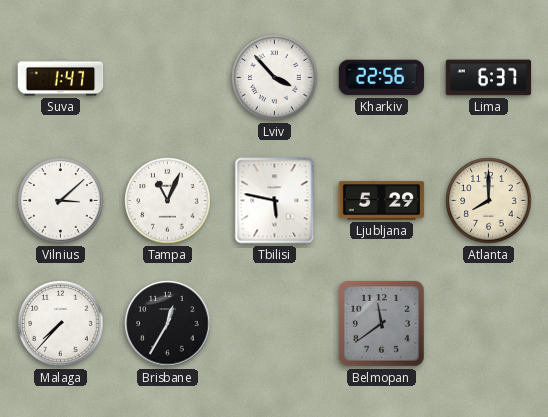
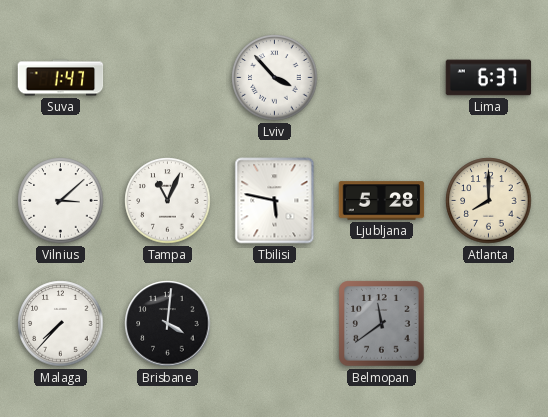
Kharkiv: 22:56 -> none
Ljubljana: 5:29 -> 5:28
Brisbane: 12:35 -> 4:01
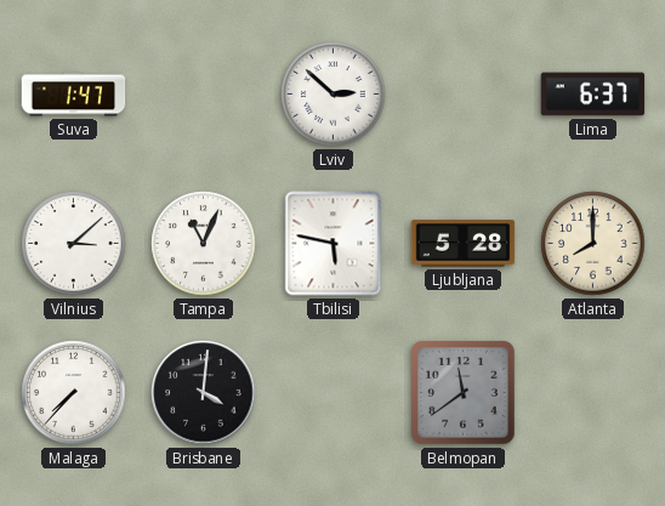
Lviv: 3:53 -> 2:52
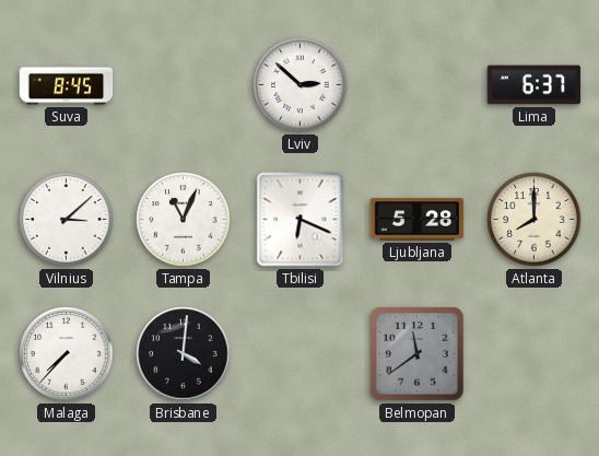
Suva: 1:47 -> 8:45
Tbilisi: 5:47 -> 6:19
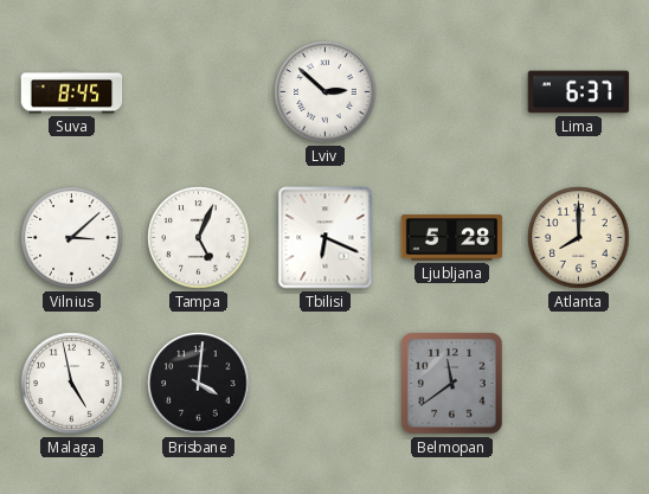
Tampa: 11:04 -> 5:04
Malaga: 7:37 -> 4:58
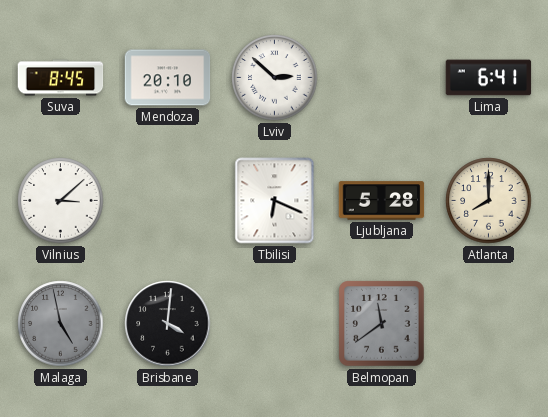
Mendoza: none -> 20:10
Lima: 6:37 -> 6:41
Tampa: 5:04 -> none
Malaga dial: white -> grey
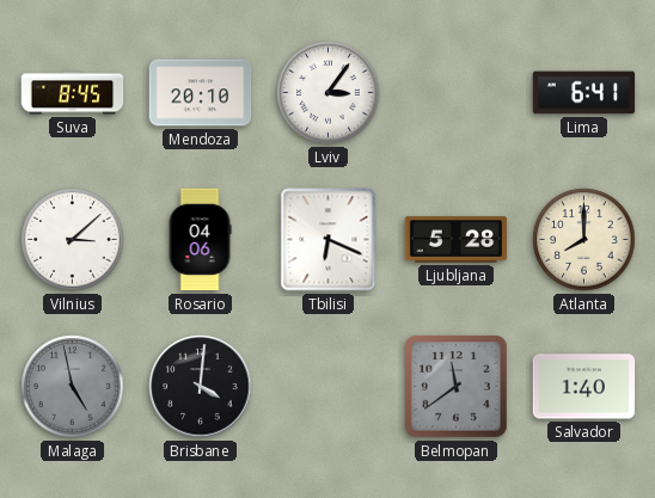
Lviv: 2:52 -> 3:06
Rosario: none -> 04:06
Salvador: none -> 1:40
